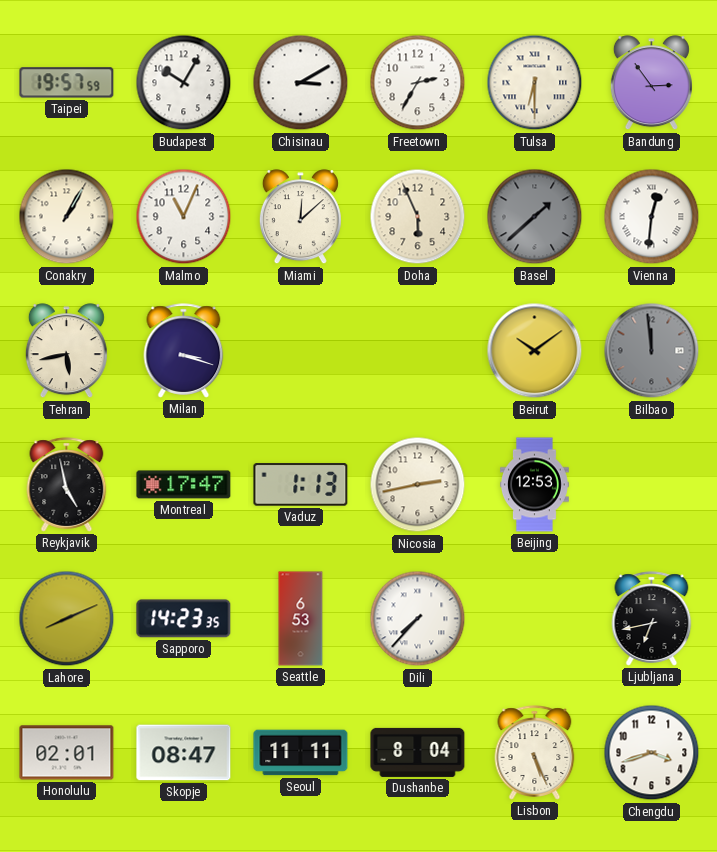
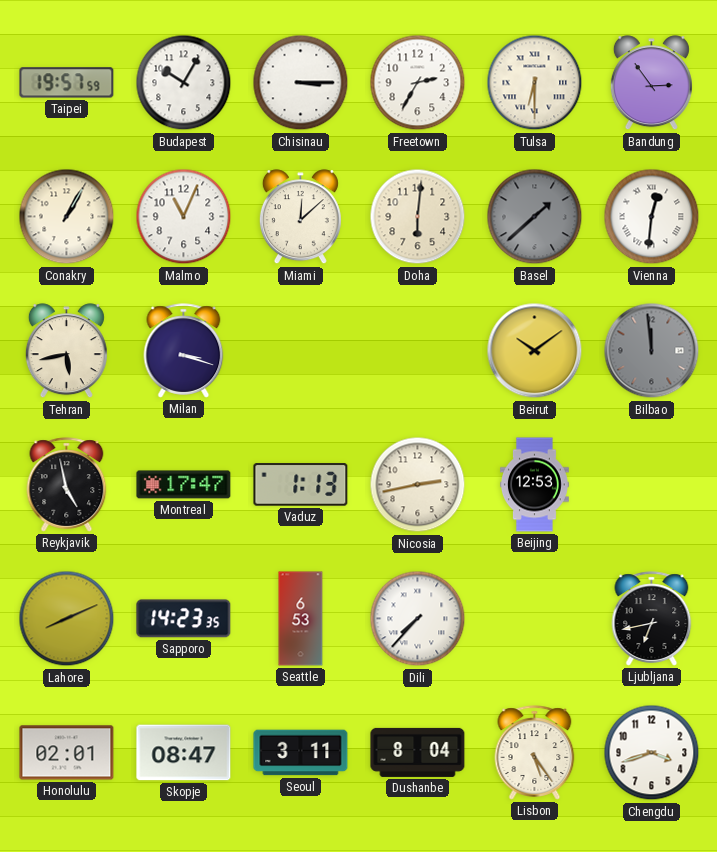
Chisinau: 3:10 -> 3:15
Doha: 5:56 -> 6:01
Seoul: 11:11 -> 3:11
Lisbon: 5:26 -> 5:24
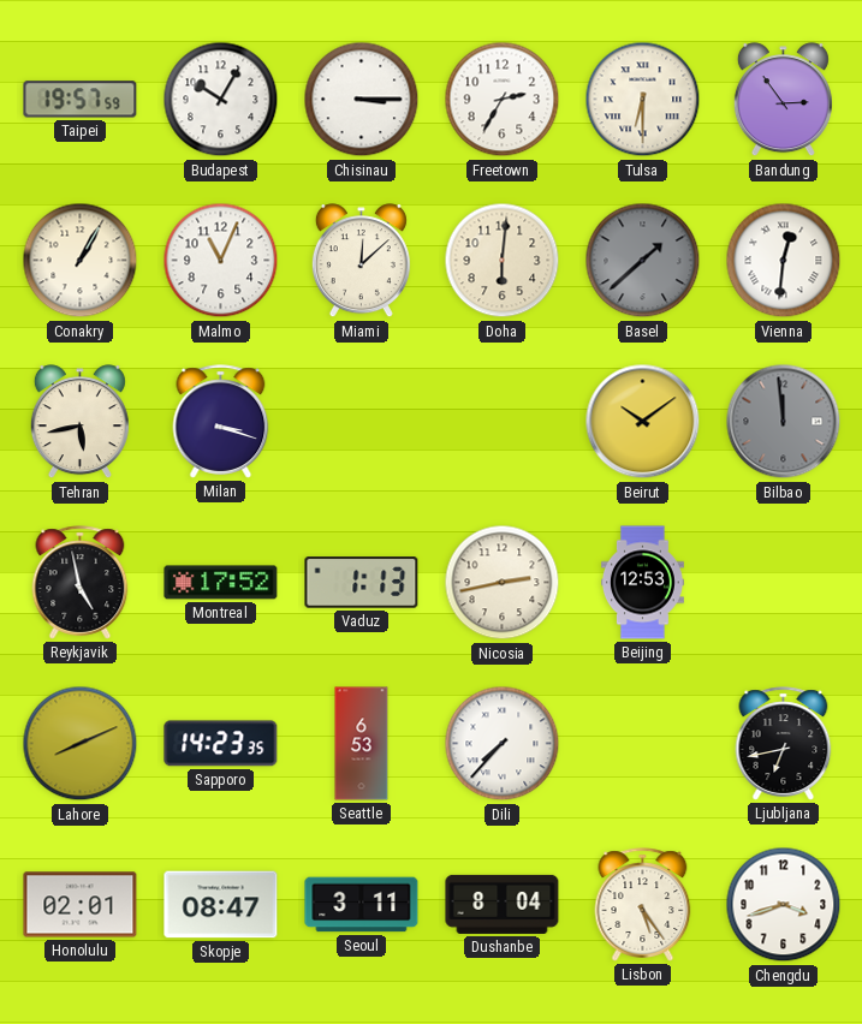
Montreal: 17:47 -> 17:52
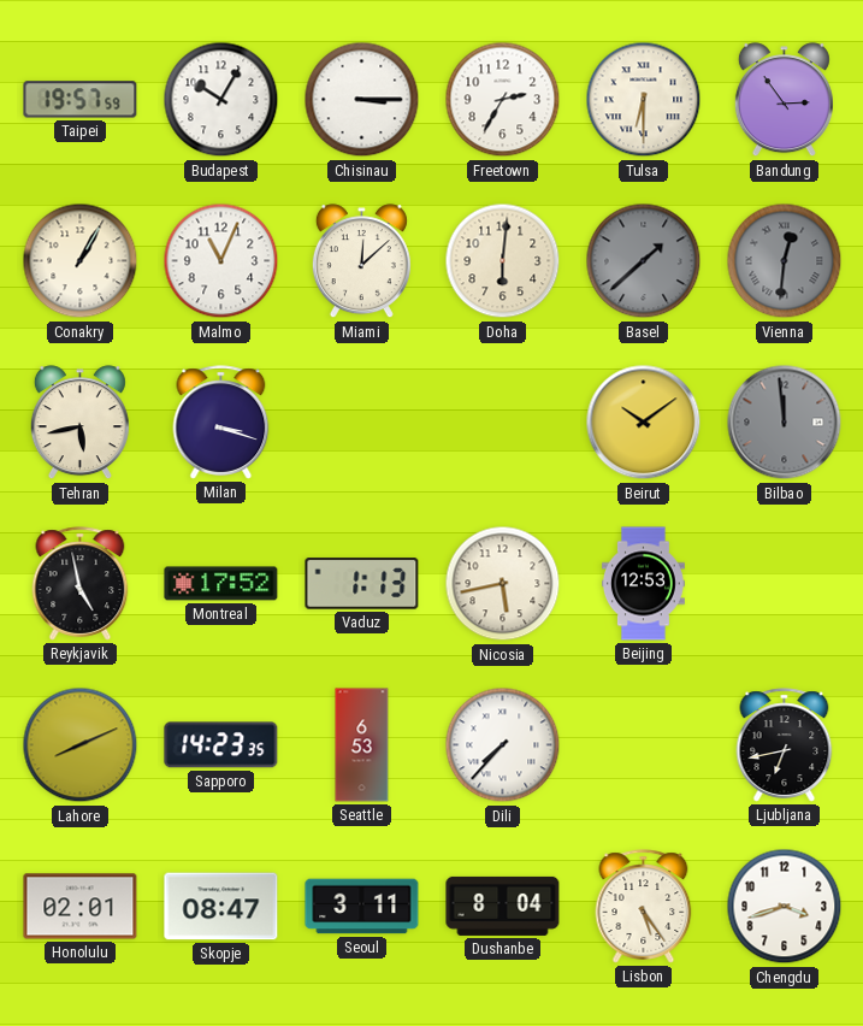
Vienna dial: white -> grey
Nicosia: 2:43 -> 5:43
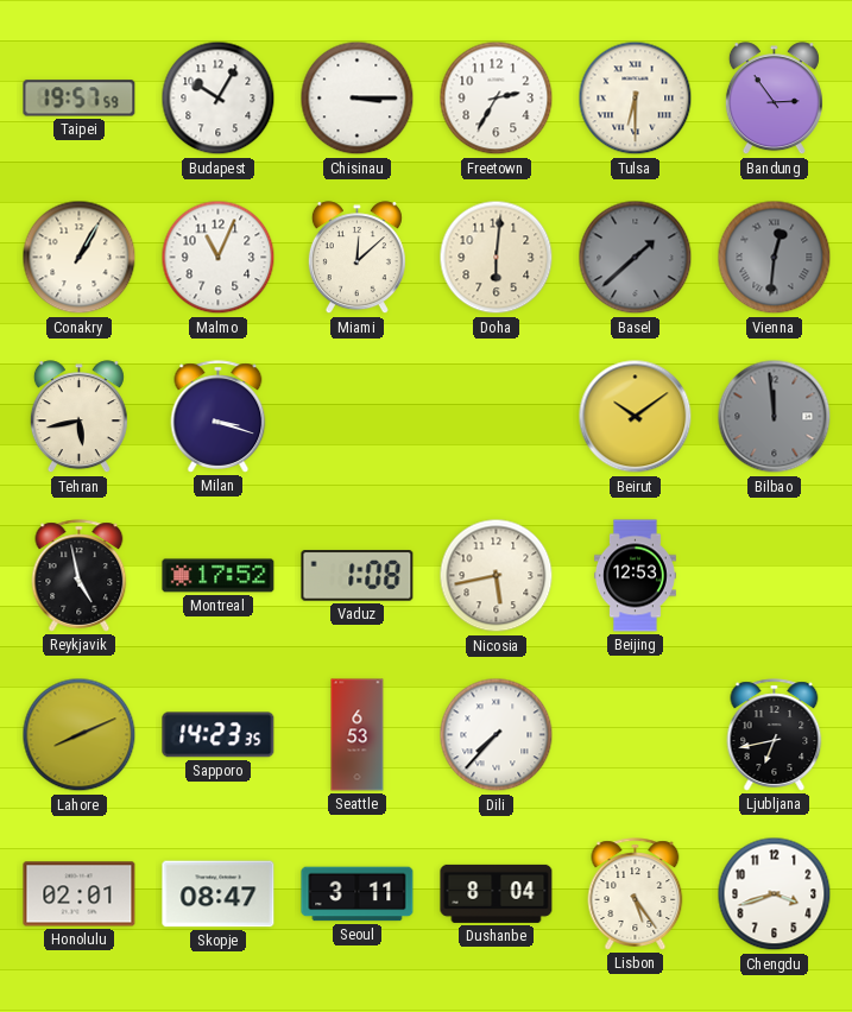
Vaduz: 1:13 -> 1:08
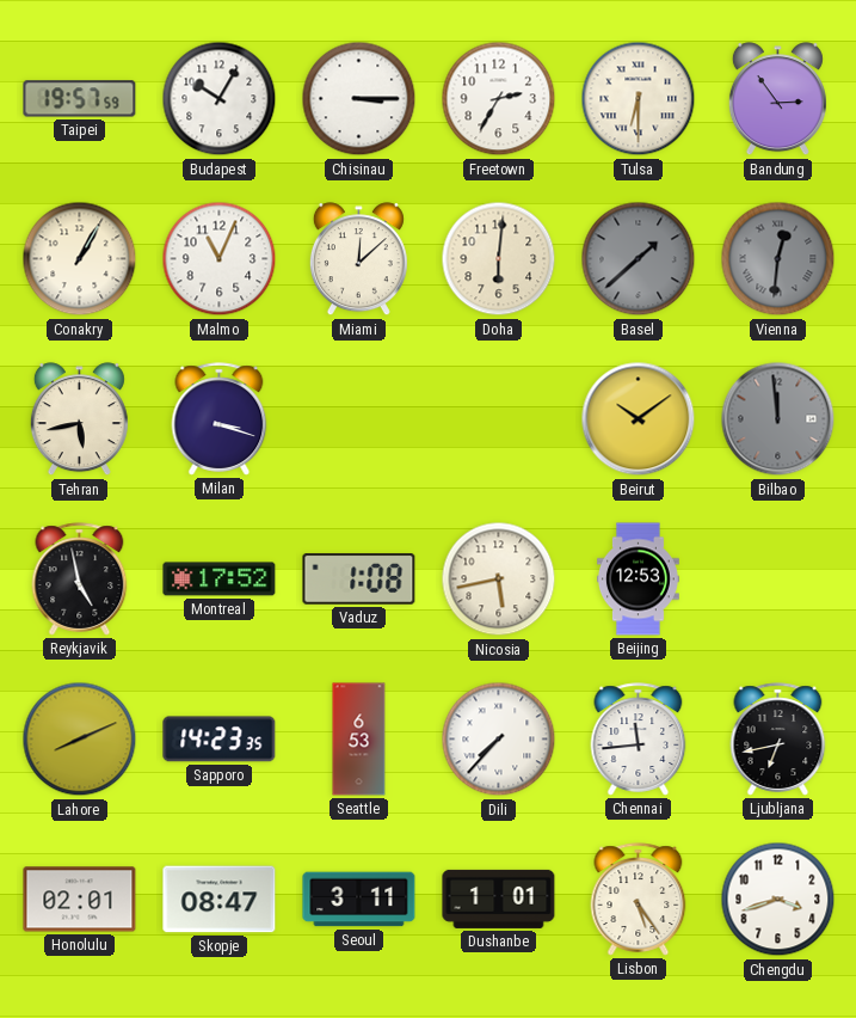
Chennai: none -> 11:44
Dushanbe: 8:04 -> 1:01
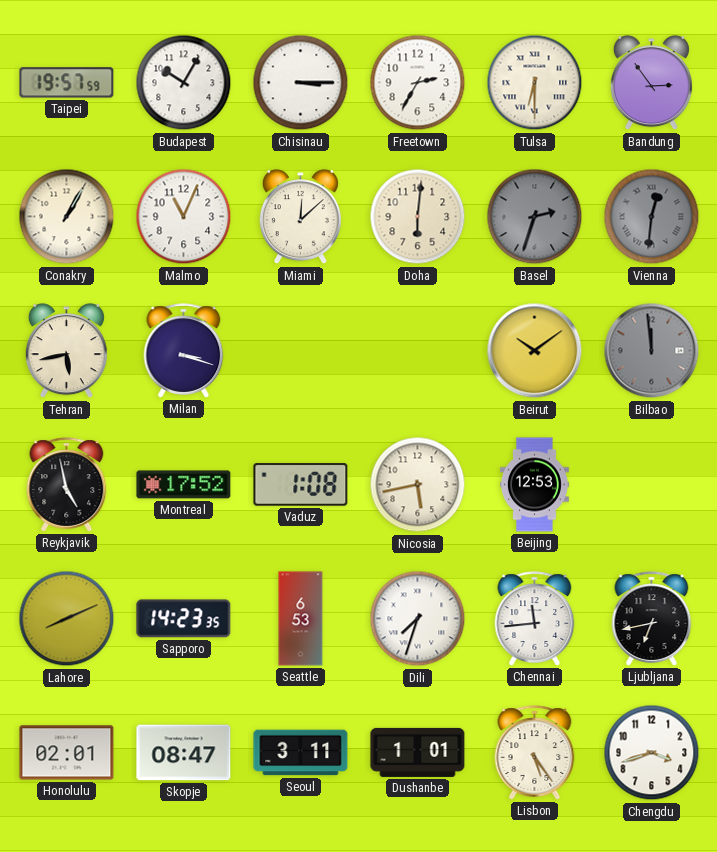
Basel: 1:38 -> 2:33
Dili: 7:37 -> 7:33
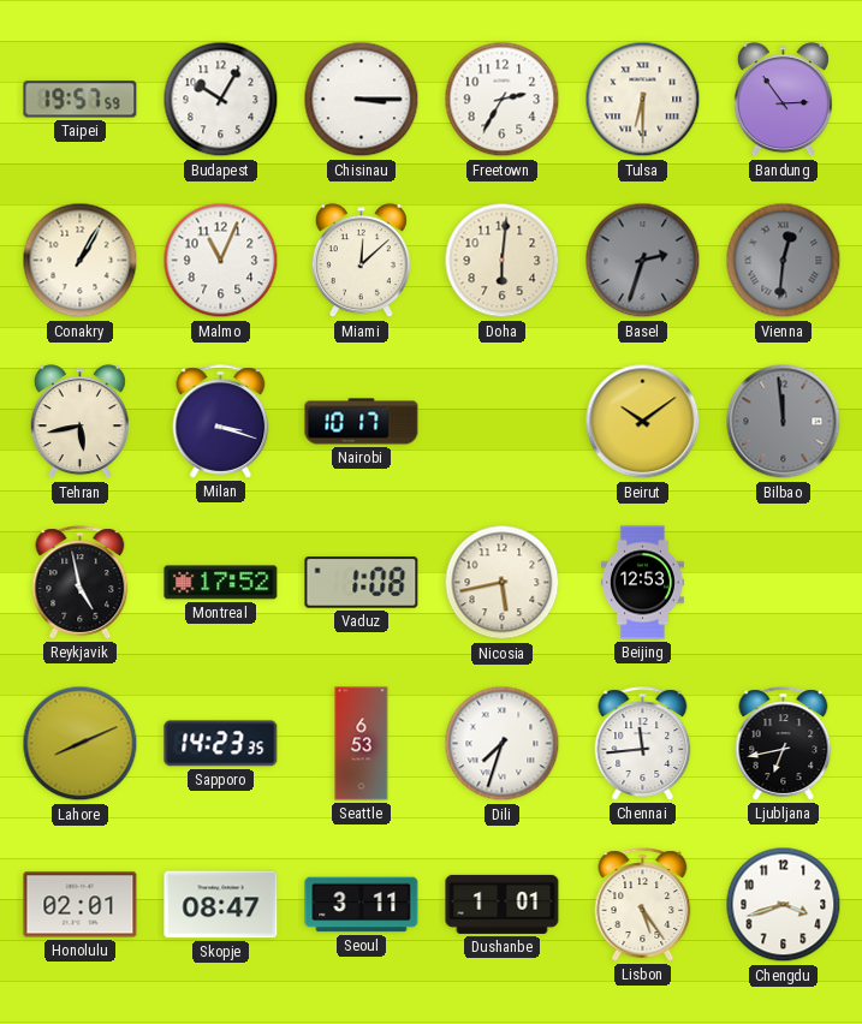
Nairobi: none -> 10:17
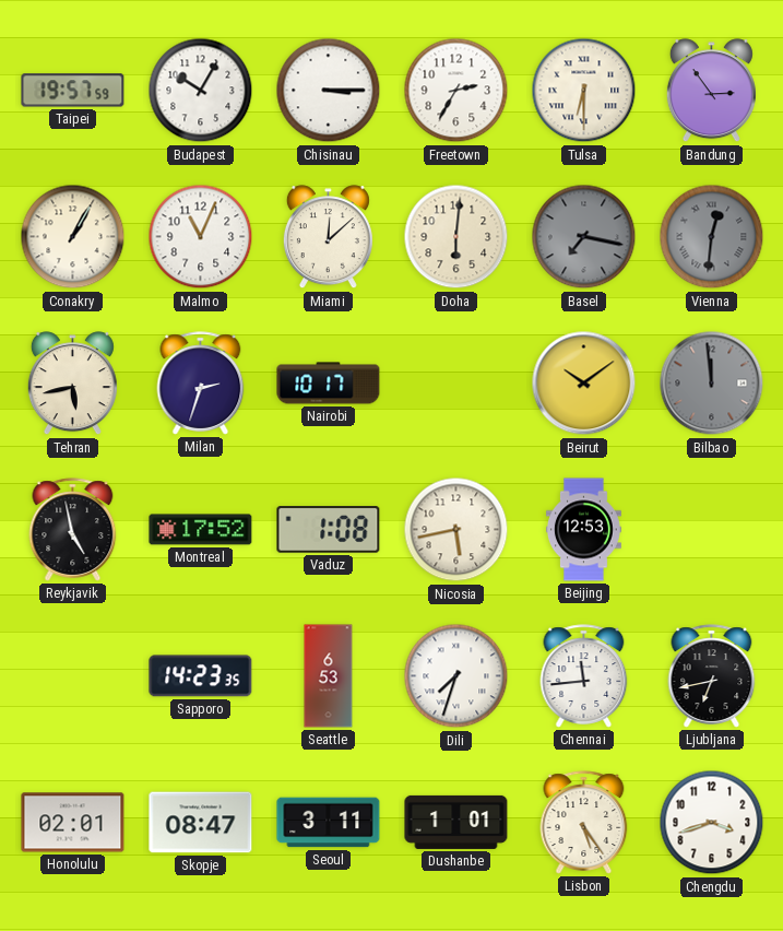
Basel: 2:33 -> 7:17
Milan: 3:18 -> 2:33
Lahore: 8:11 -> none
